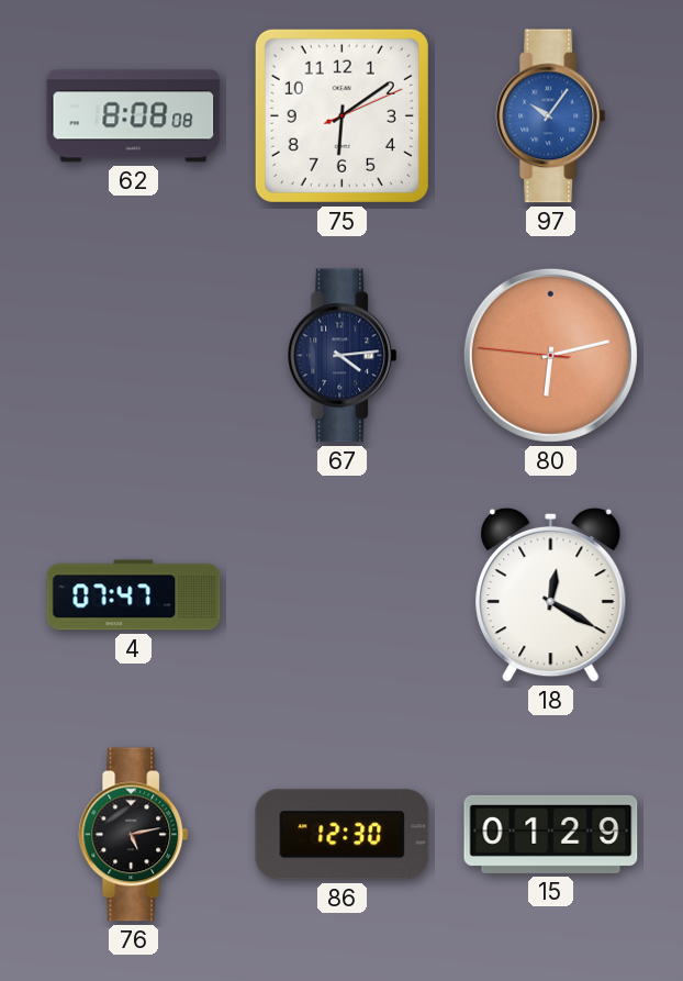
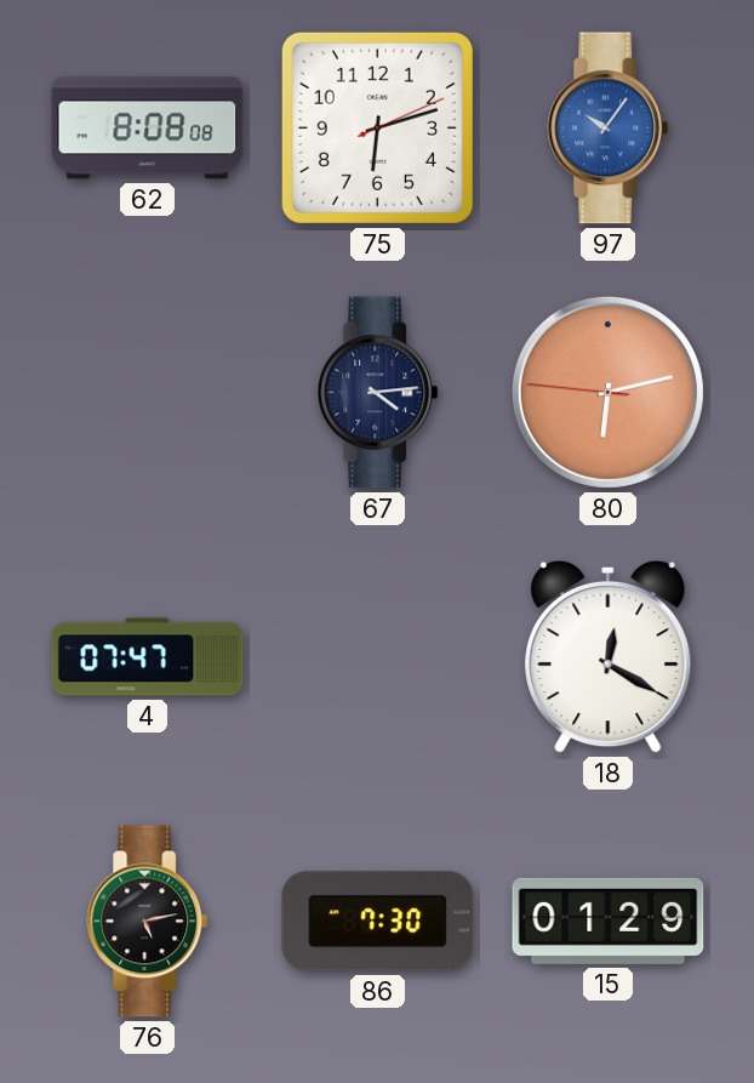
75: 6:09 -> 6:12
86: 12:30 -> 7:30
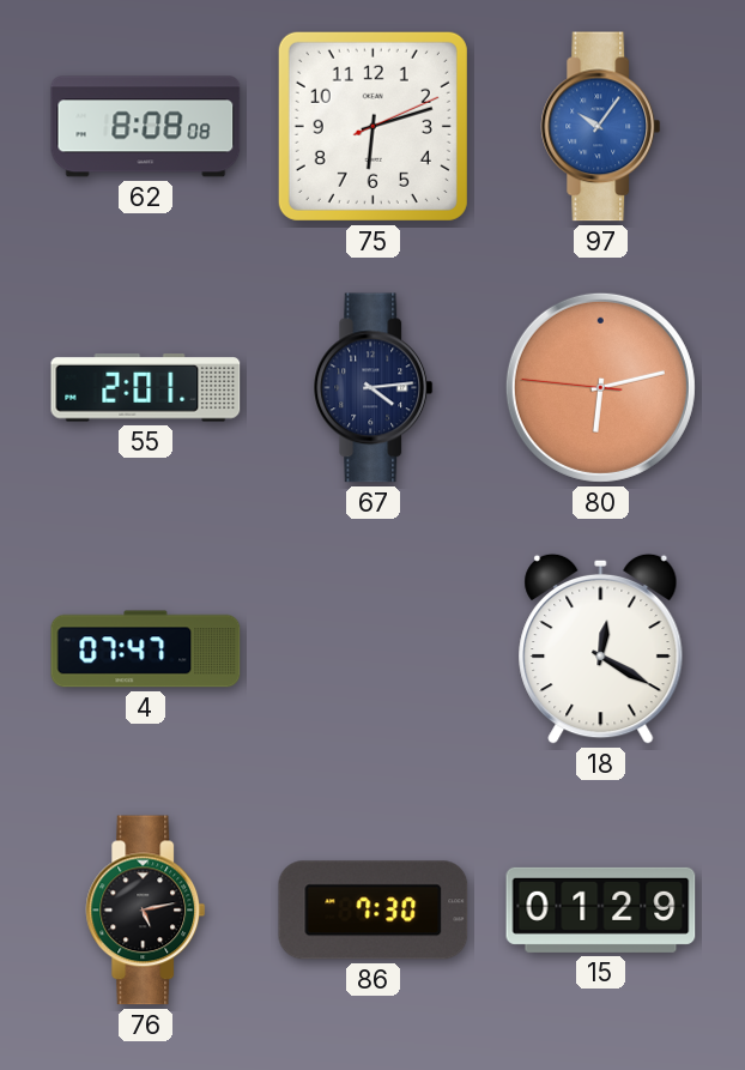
55: none -> 2:01
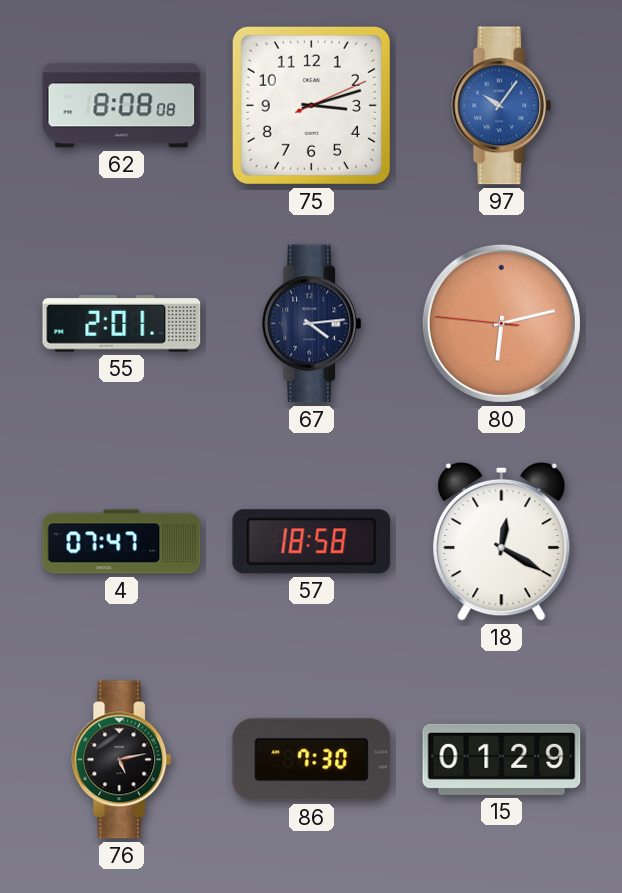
75: 6:12 -> 3:12
57: none -> 18:58
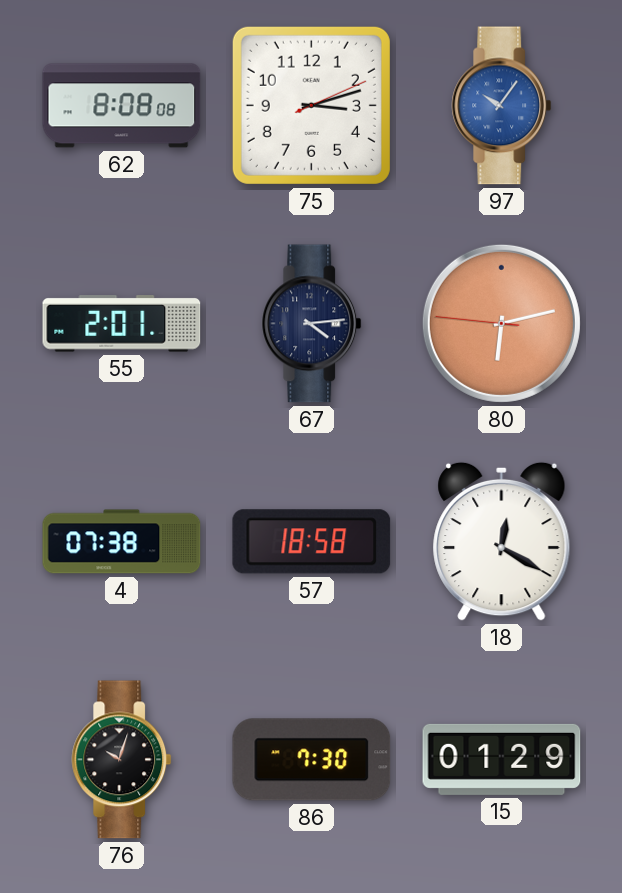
4: 07:47 -> 07:38
76: 5:13 -> 10:03
